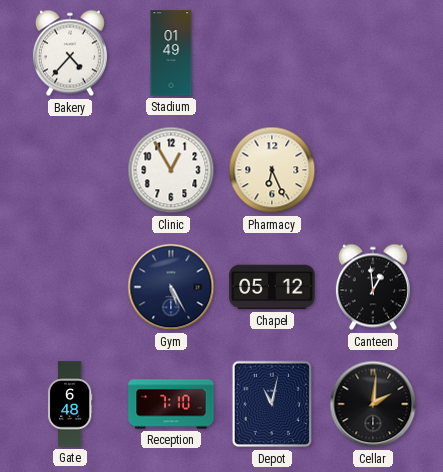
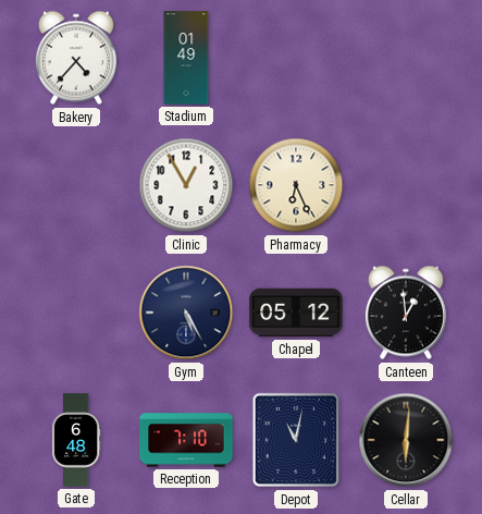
Cellar: 2:01 -> 6:01
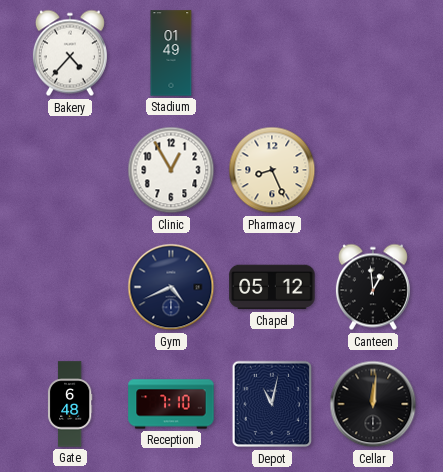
Pharmacy: 6:26 -> 8:26
Gym: 5:25 -> 4:41
Cellar: 6:01 -> 12:01
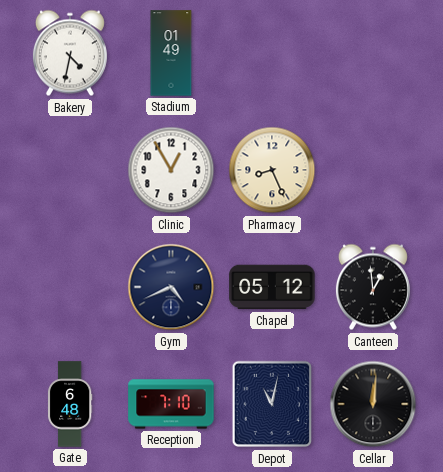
Bakery: 4:37 -> 4:32
